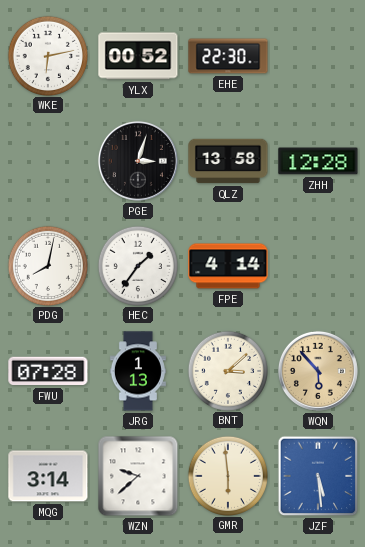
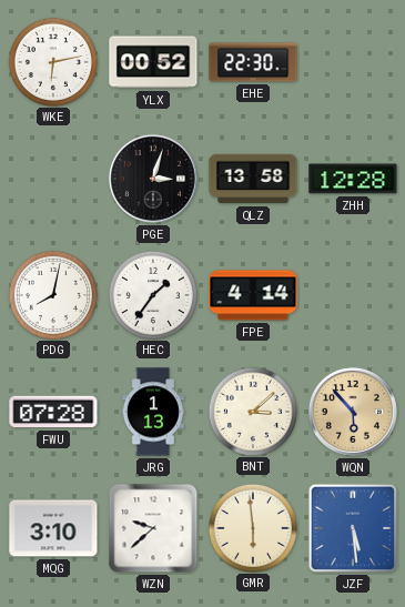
MQG: 3:14 -> 3:10
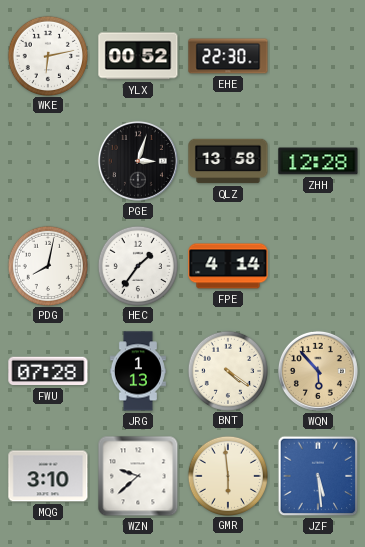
BNT: 3:08 -> 4:21
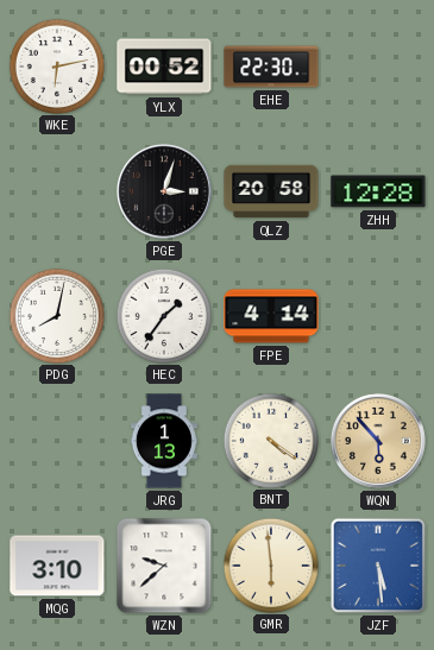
QLZ: 13:58 -> 20:58
FWU: 07:28 -> none
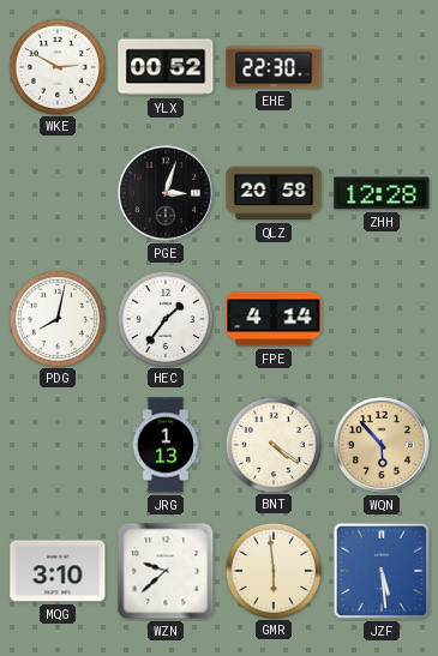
WKE: 6:13 -> 2:50
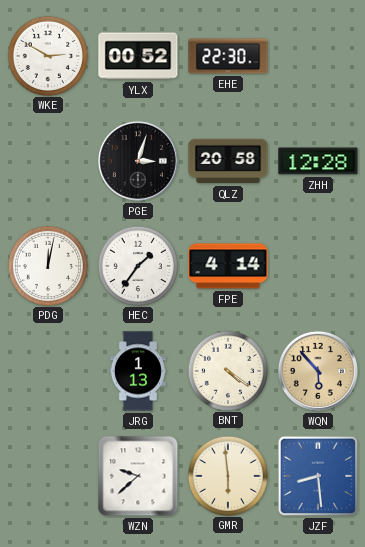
PDG: 8:02 -> 12:02
MQG: 3:10 -> none
JZF: 5:29 -> 8:29
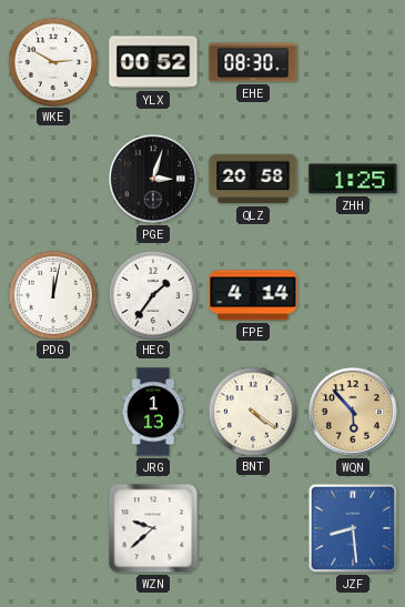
EHE: 22:30 -> 08:30
ZHH: 12:28 -> 1:25
GMR: 5:59 -> none
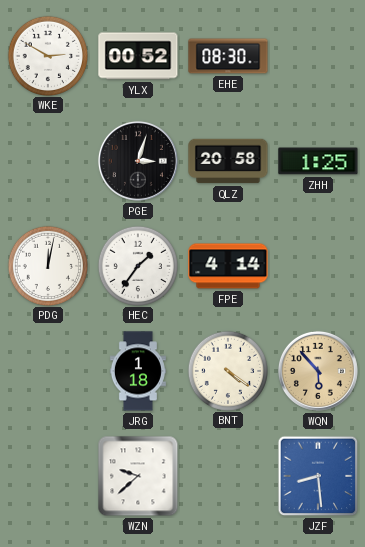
JRG: 1:13 -> 1:18
